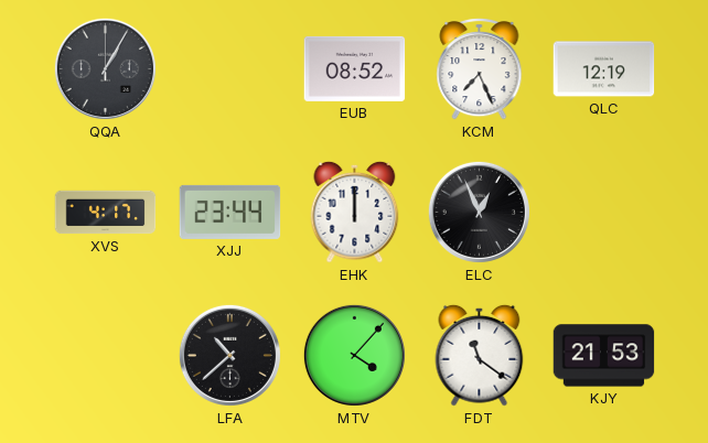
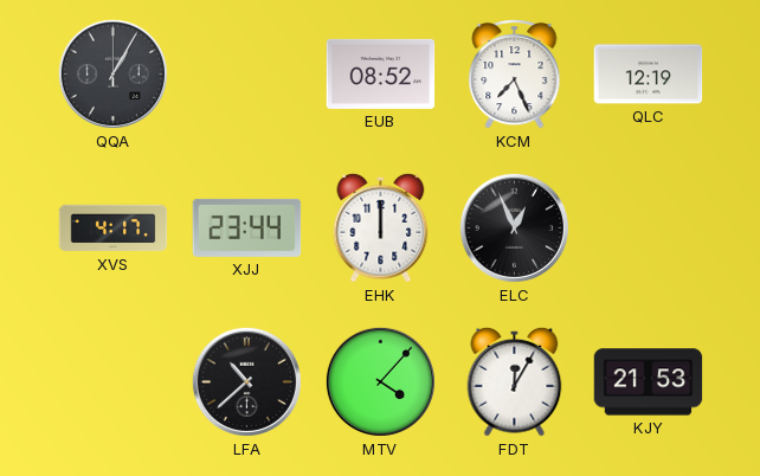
FDT: 11:21 -> 12:05
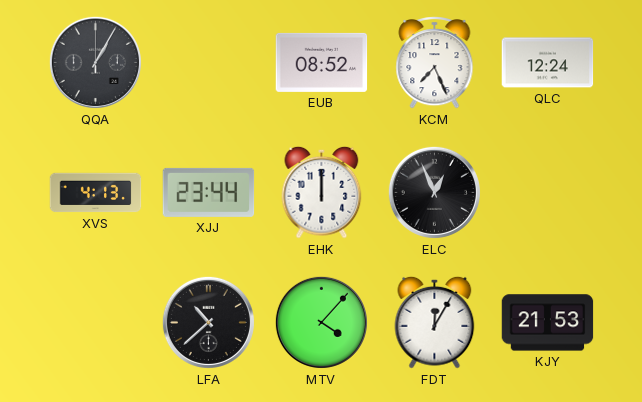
QLC: 12:19 -> 12:24
XVS: 4:17 -> 4:13
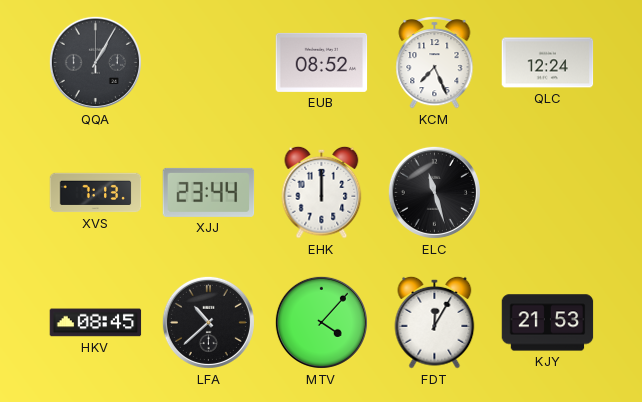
XVS: 4:13 -> 7:13
ELC: 12:56 -> 11:27
HKV: none -> 08:45
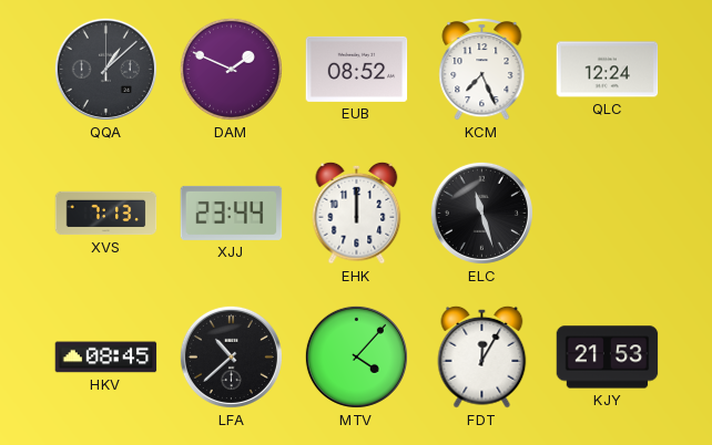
QQA: 1:05 -> 1:08
DAM: none -> 1:49
